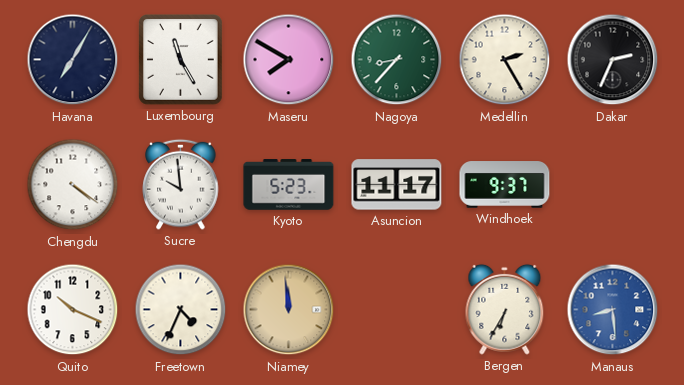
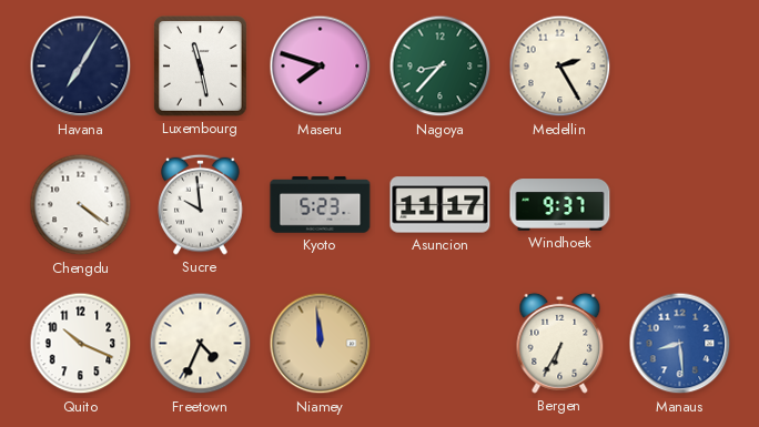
Luxembourg: 11:25 -> 11:28
Maseru: 7:50 -> 7:48
Dakar: 2:34 -> none
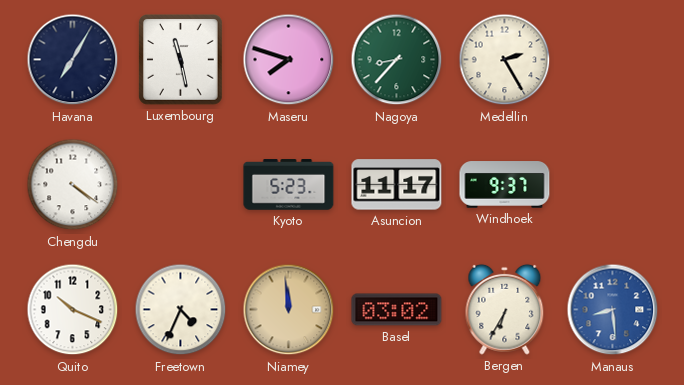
Sucre: 9:59 -> none
Basel: none -> 03:02
